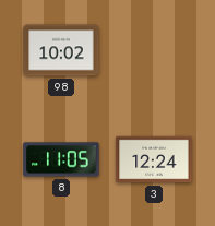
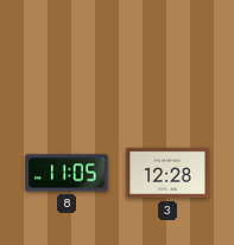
98: 10:02 -> none
3: 12:24 -> 12:28
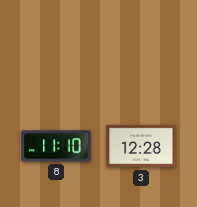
8: 11:05 -> 11:10
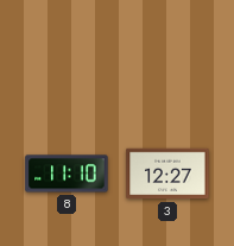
3: 12:28 -> 12:27
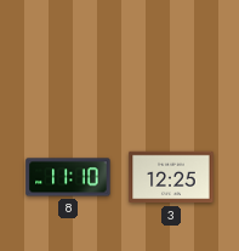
3: 12:27 -> 12:25
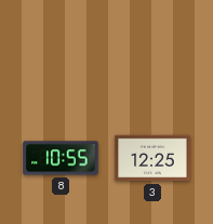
8: 11:10 -> 10:55
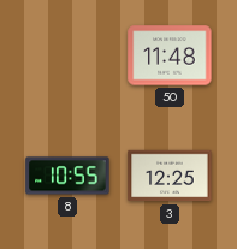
50: none -> 11:48
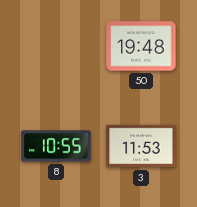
50: 11:48 -> 19:48
3: 12:25 -> 11:53
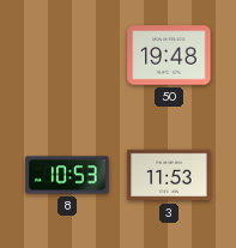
8: 10:55 -> 10:53
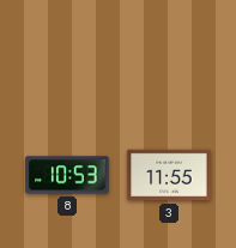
50: 19:48 -> none
3: 11:53 -> 11:55
